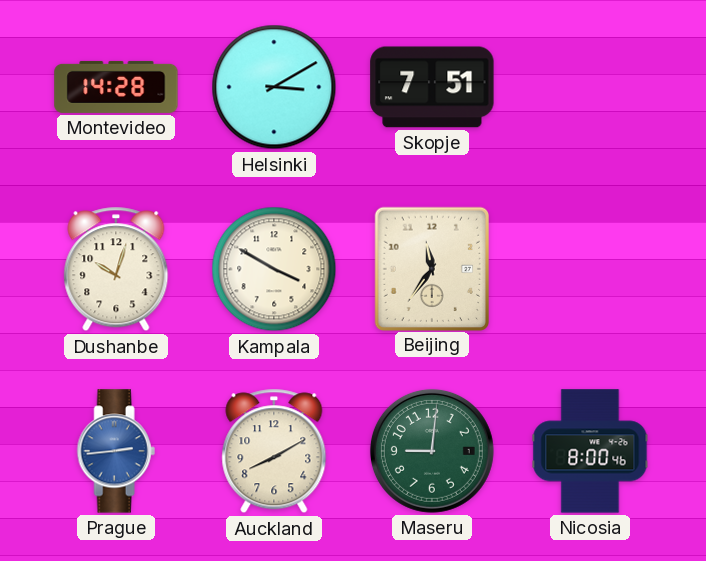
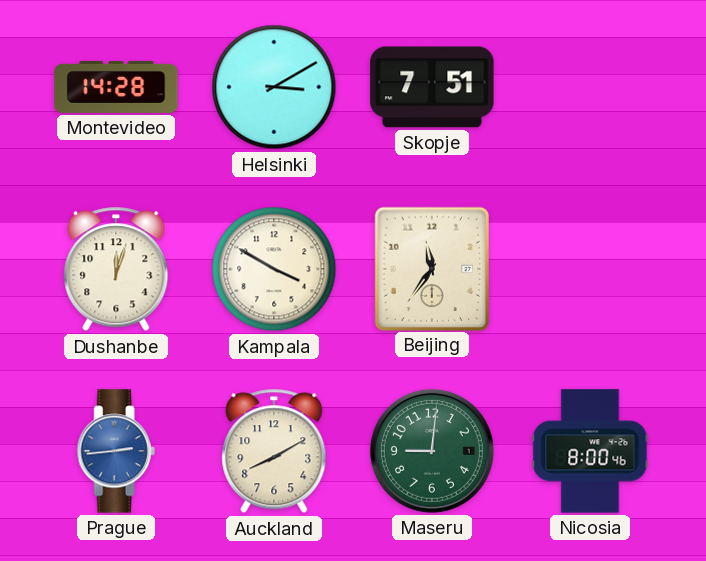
Dushanbe: 10:03 -> 12:03
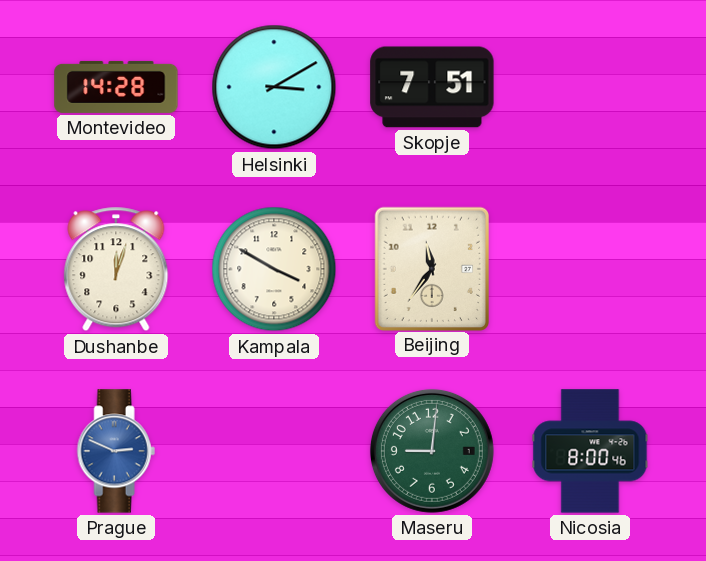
Prague: 2:44 -> 2:49
Auckland: 8:10 -> none
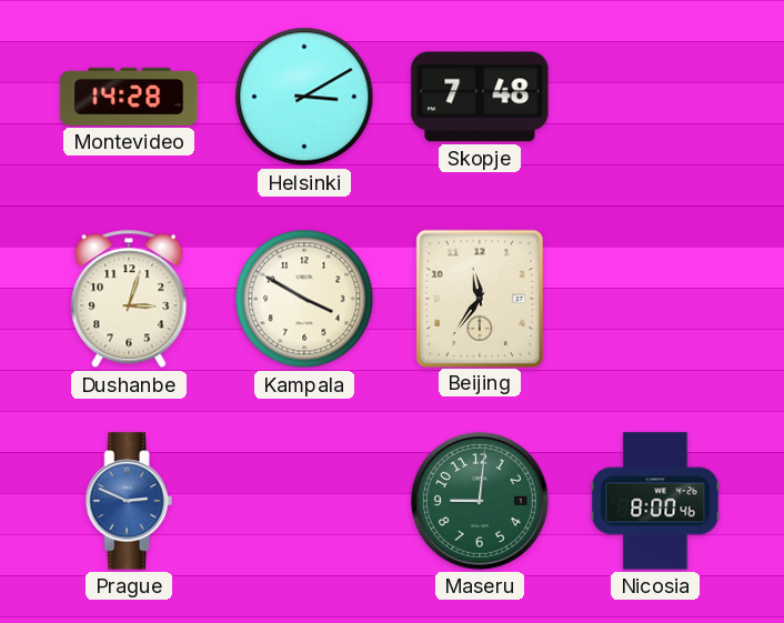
Skopje: 7:51 -> 7:48
Dushanbe: 12:03 -> 3:03
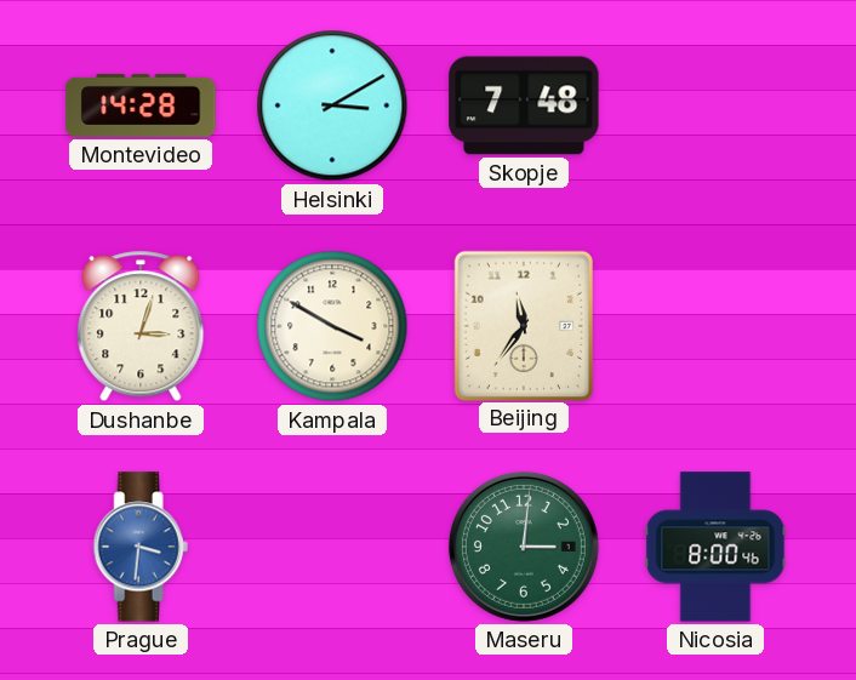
Prague: 2:49 -> 3:31
Maseru: 9:01 -> 3:01
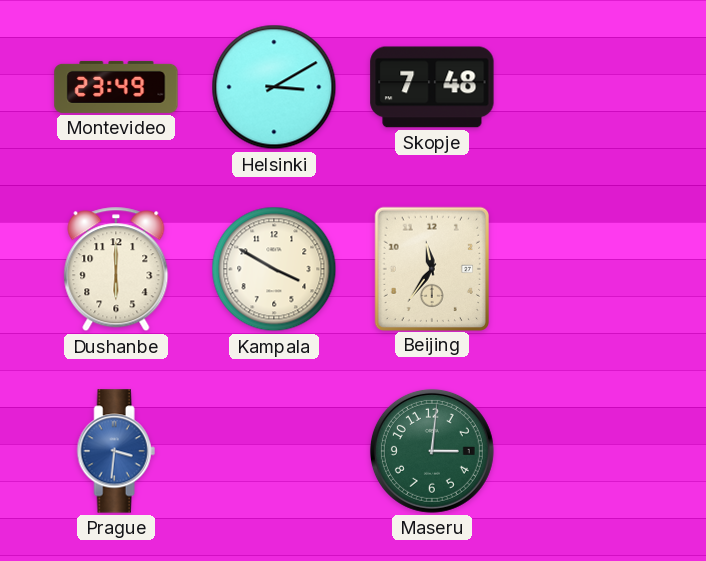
Montevideo: 14:28 -> 23:49
Dushanbe: 3:03 -> 6:00
Nicosia: 8:00 -> none
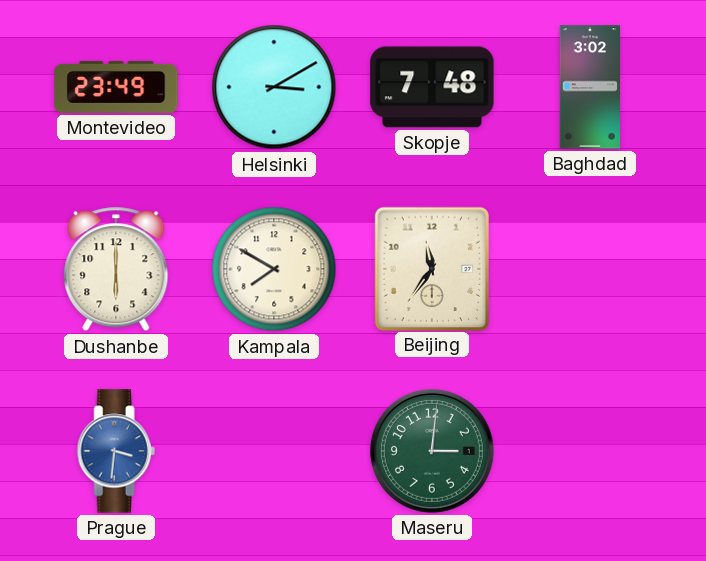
Baghdad: none -> 3:02
Kampala: 3:50 -> 7:50
